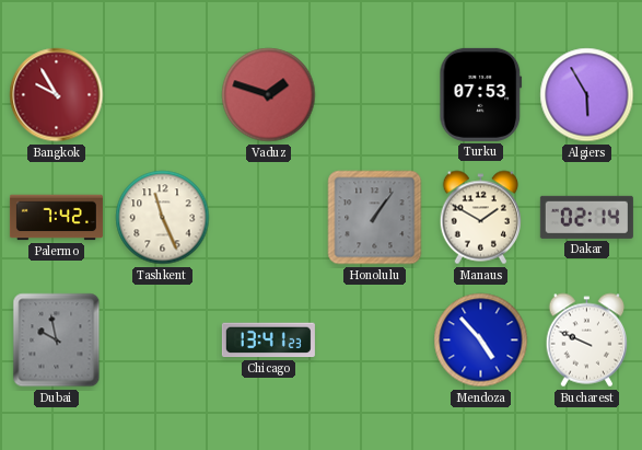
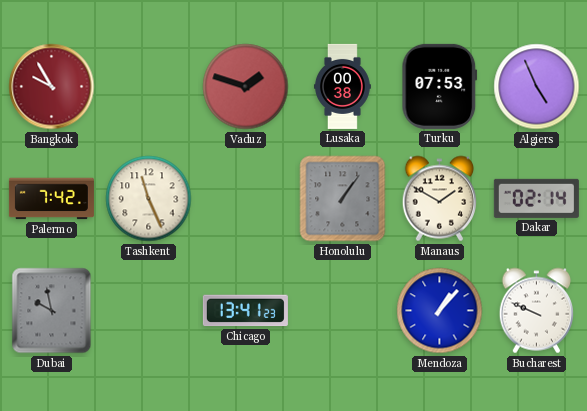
Lusaka: none -> 00:38
Algiers: 5:55 -> 4:56
Mendoza: 4:53 -> 1:07
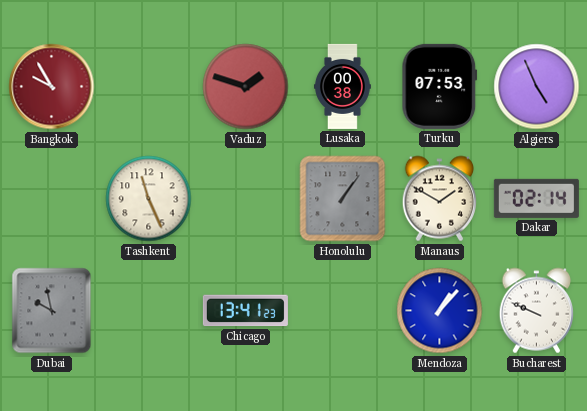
Palermo: 7:42 -> none
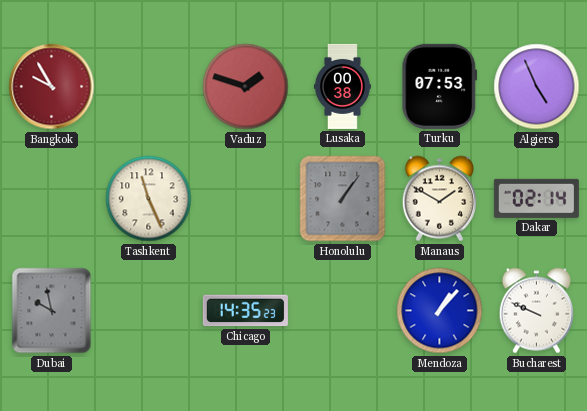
Chicago: 13:41 -> 14:35
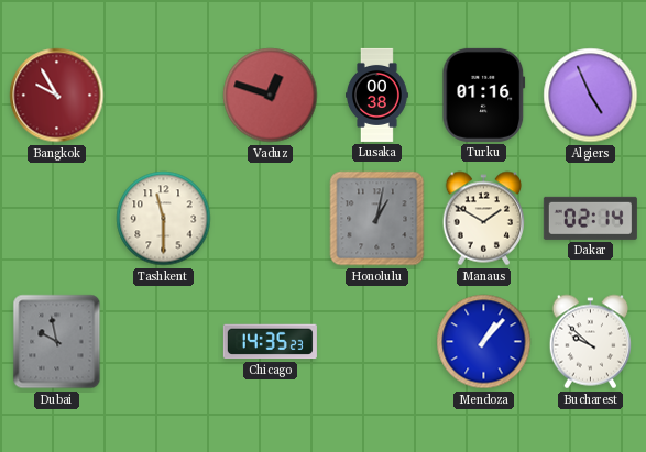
Vaduz: 1:48 -> 12:48
Turku: 07:53 -> 01:16
Tashkent: 11:26 -> 11:30
Honolulu: 1:06 -> 1:02
Bucharest: 9:49 -> 9:52
